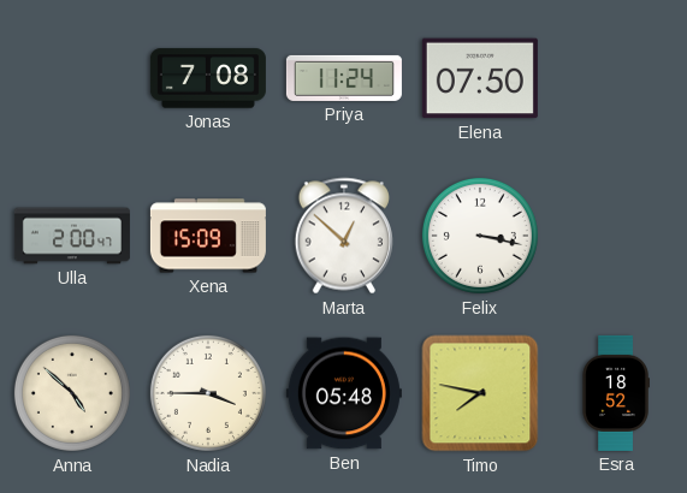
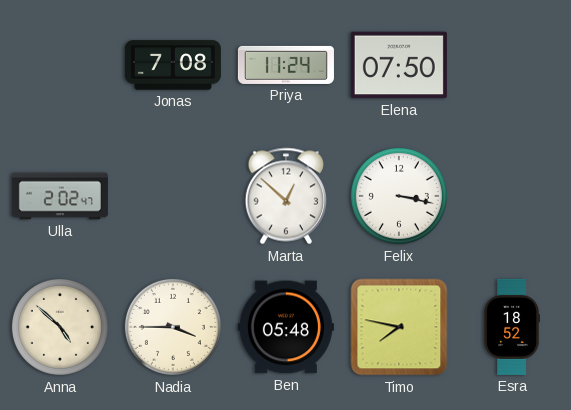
Ulla: 2:00 -> 2:02
Xena: 15:09 -> none
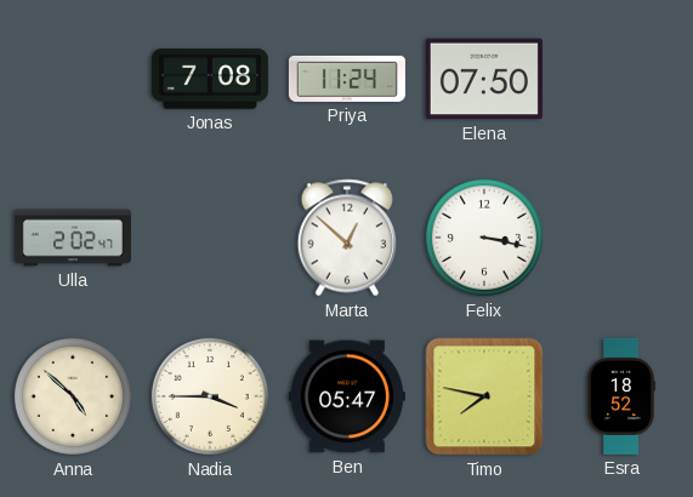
Ben: 05:48 -> 05:47
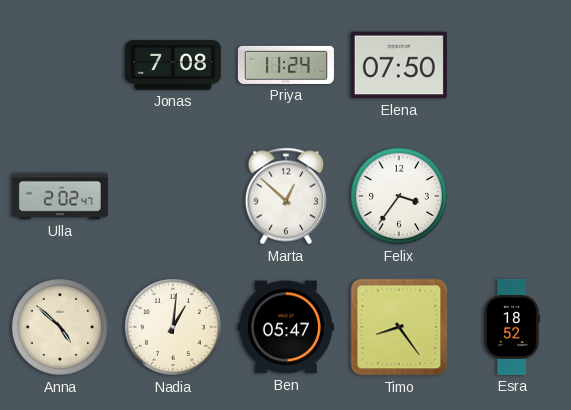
Felix: 3:17 -> 3:36
Nadia: 3:45 -> 1:01
Timo: 7:47 -> 8:24
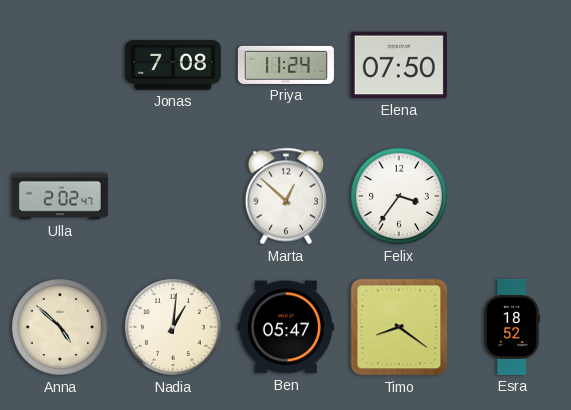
Timo: 8:24 -> 8:21
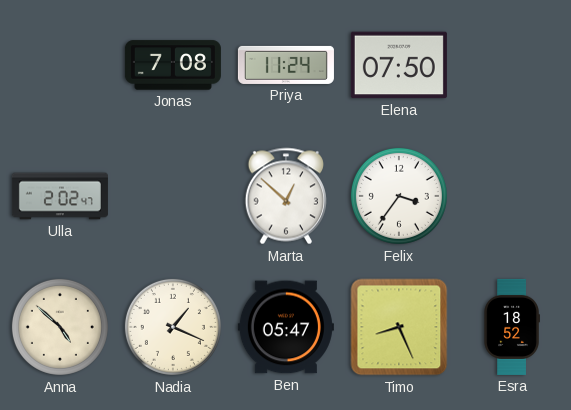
Nadia: 1:01 -> 1:19
Timo: 8:21 -> 8:26
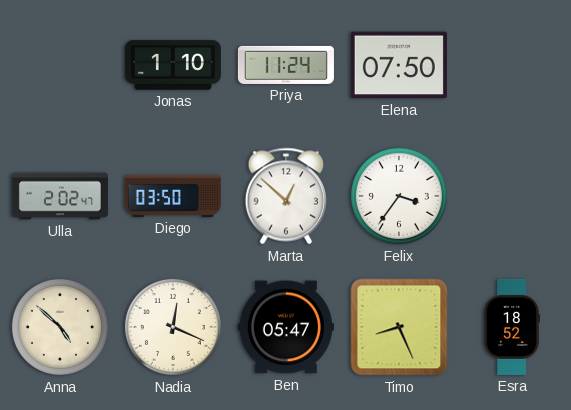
Jonas: 7:08 -> 1:10
Diego: none -> 03:50
Nadia: 1:19 -> 12:19
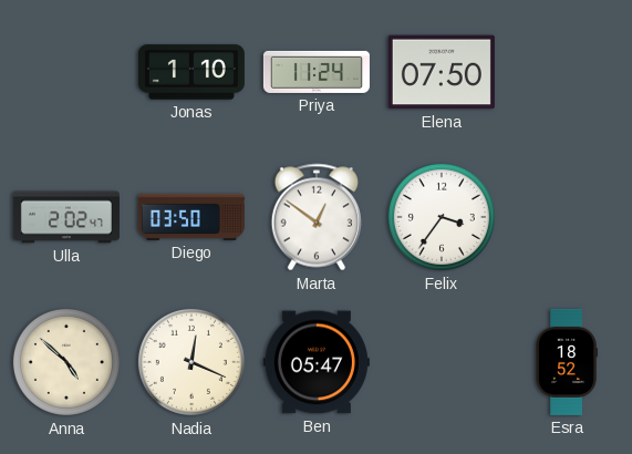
Marta: 12:52 -> 12:51
Timo: 8:26 -> none
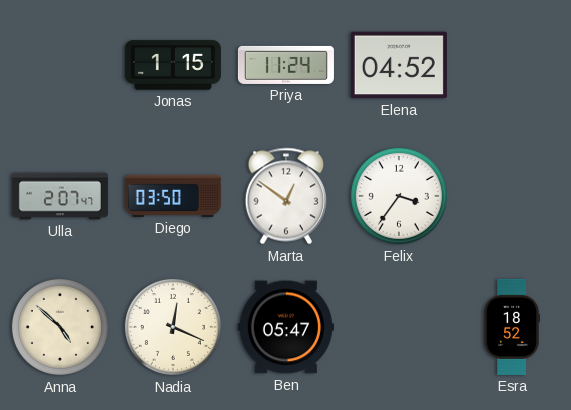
Jonas: 1:10 -> 1:15
Elena: 07:50 -> 04:52
Ulla: 2:02 -> 2:07
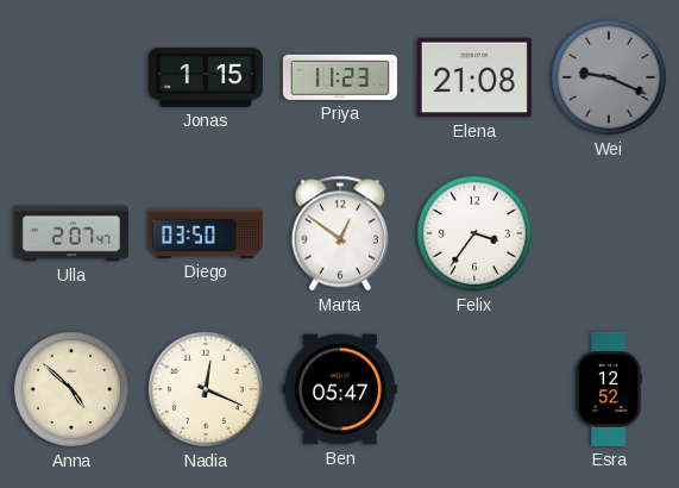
Priya: 11:24 -> 11:23
Elena: 04:52 -> 21:08
Wei: none -> 9:19
Esra: 18:52 -> 12:52
